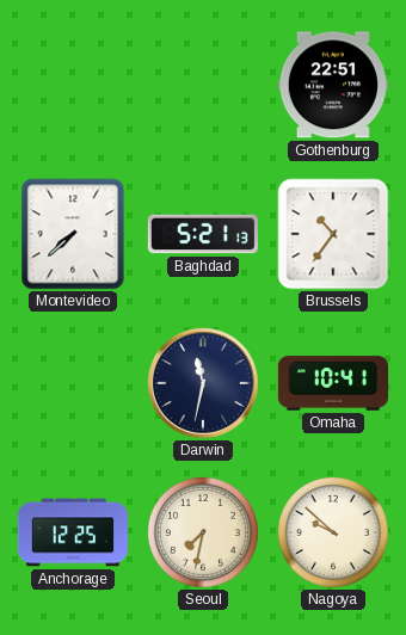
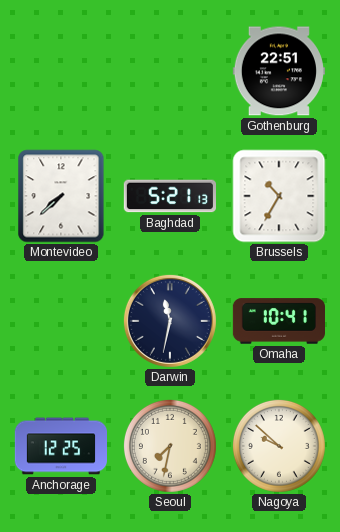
Brussels: 10:36 -> 10:35
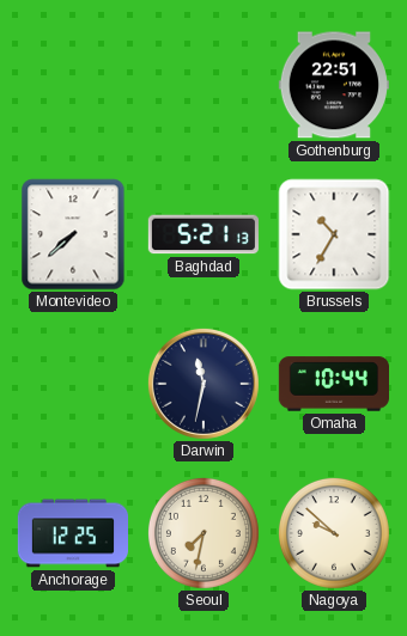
Omaha: 10:41 -> 10:44
